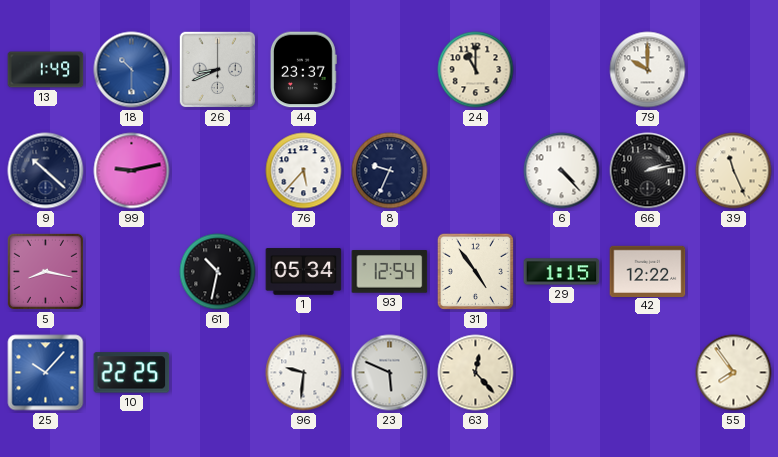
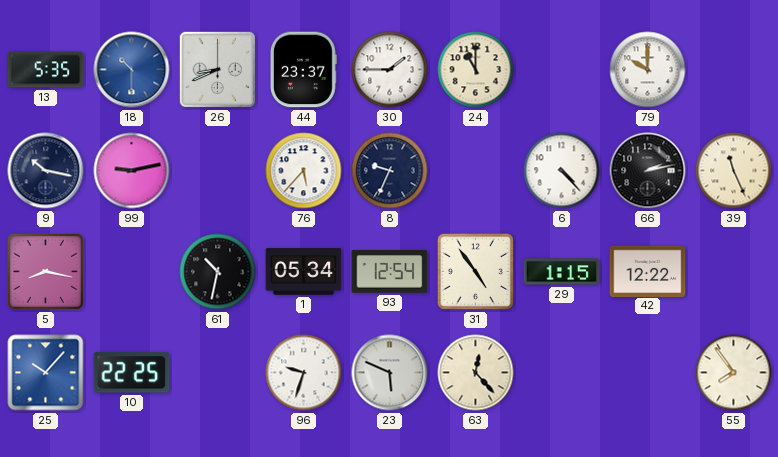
13: 1:49 -> 5:35
30: none -> 1:45
9: 10:22 -> 10:17
96: 9:31 -> 9:33
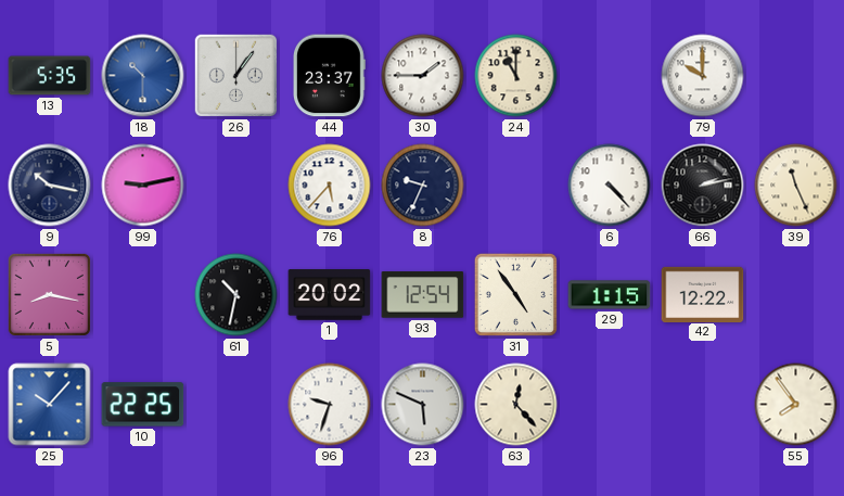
26: 8:41 -> 1:06
1: 05:34 -> 20:02
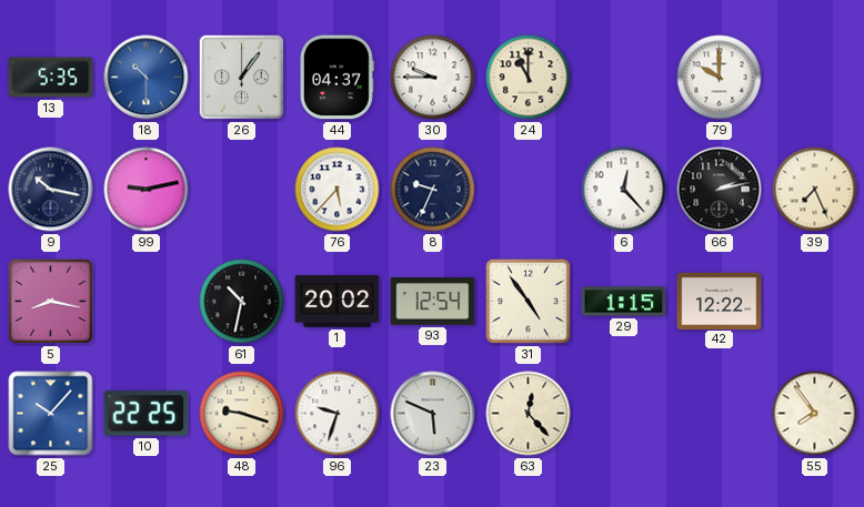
44: 23:37 -> 04:37
30: 1:45 -> 9:45
6: 4:23 -> 12:23
39: 11:26 -> 7:26
48: none -> 9:18
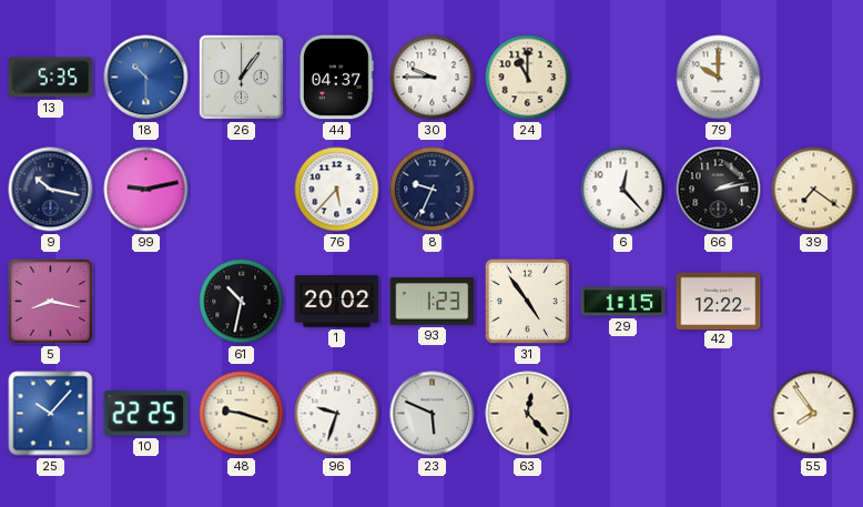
39: 7:26 -> 7:21
93: 12:54 -> 1:23
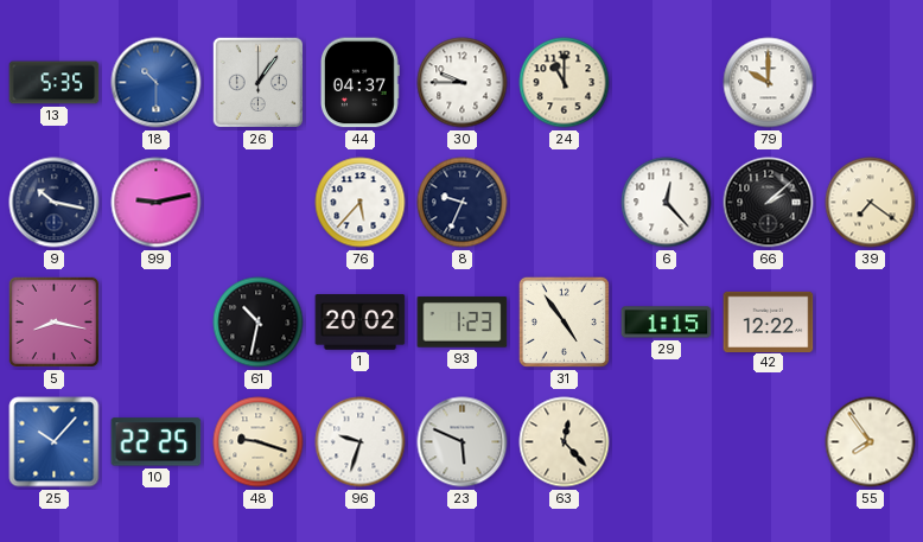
66: 2:13 -> 2:08
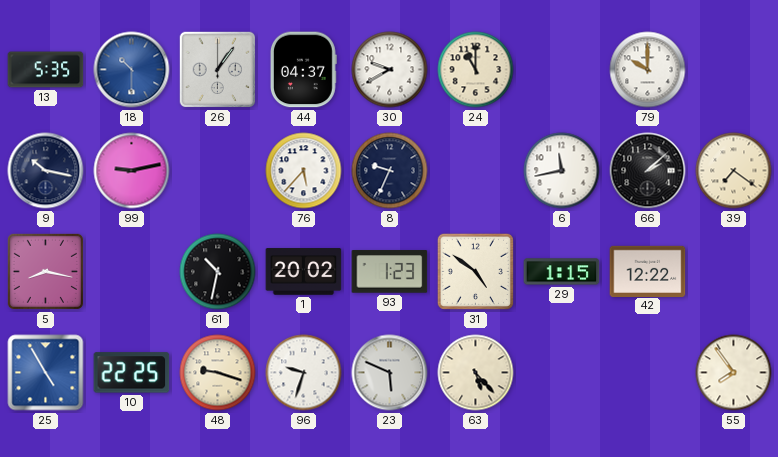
30: 9:45 -> 9:40
6: 12:23 -> 11:43
31: 4:54 -> 4:51
25: 10:07 -> 4:55
63: 12:23 -> 5:23
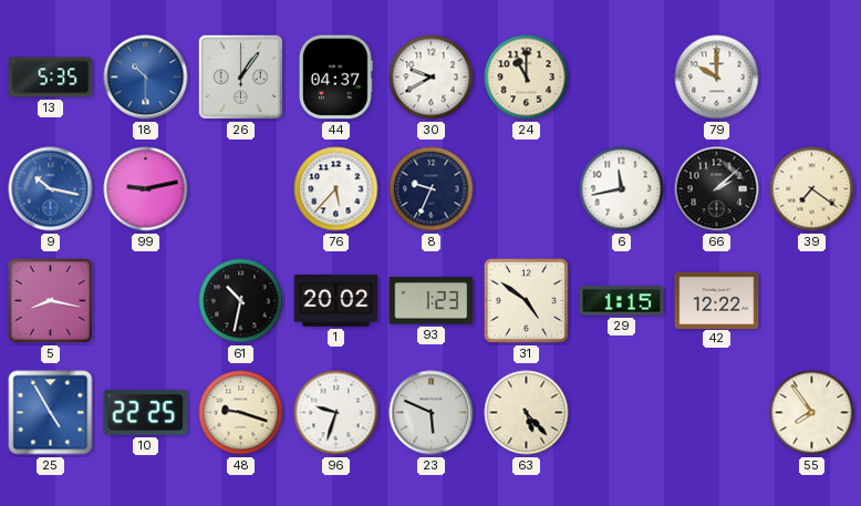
9 dial: navy -> blue
